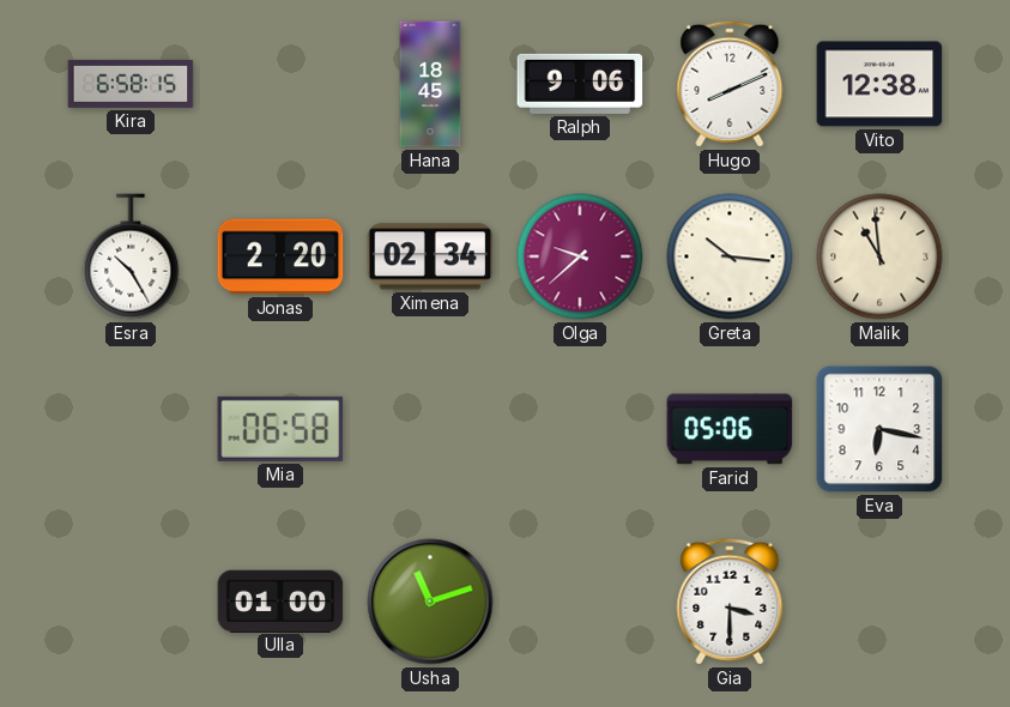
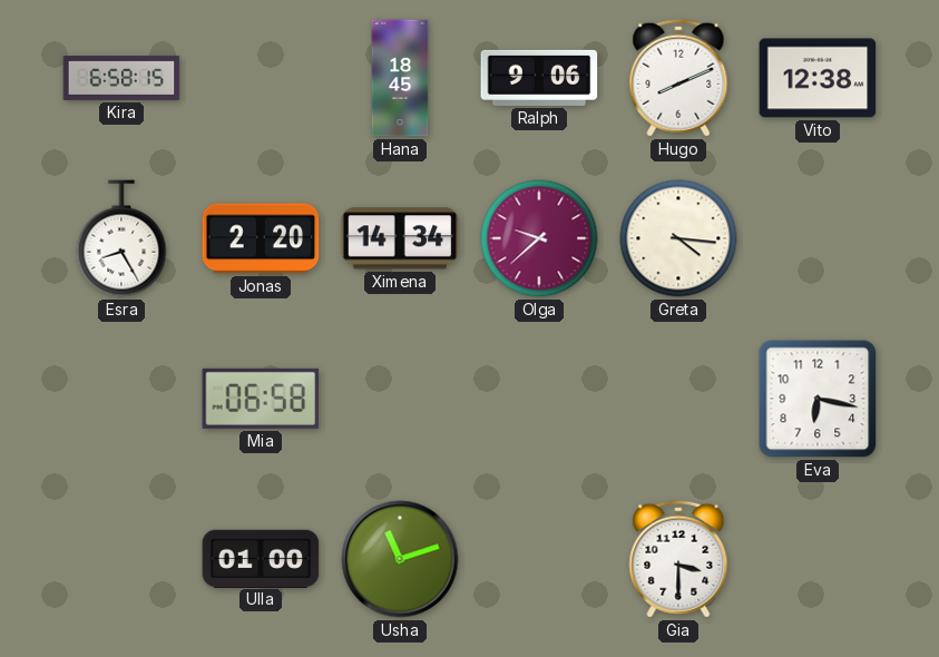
Esra: 10:25 -> 8:25
Ximena: 02:34 -> 14:34
Greta: 10:16 -> 4:16
Malik: 10:59 -> none
Farid: 05:06 -> none
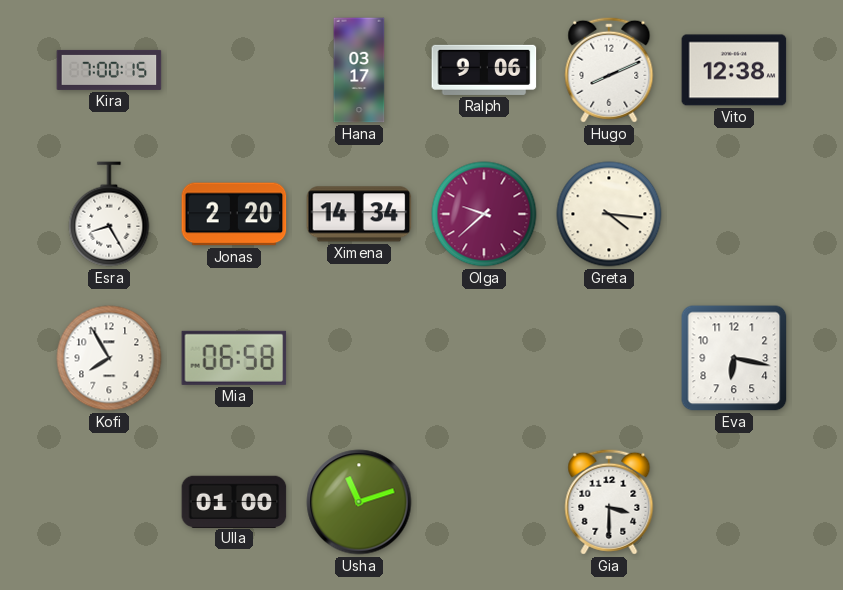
Kira: 6:58 -> 7:00
Hana: 18:45 -> 03:17
Kofi: none -> 7:55
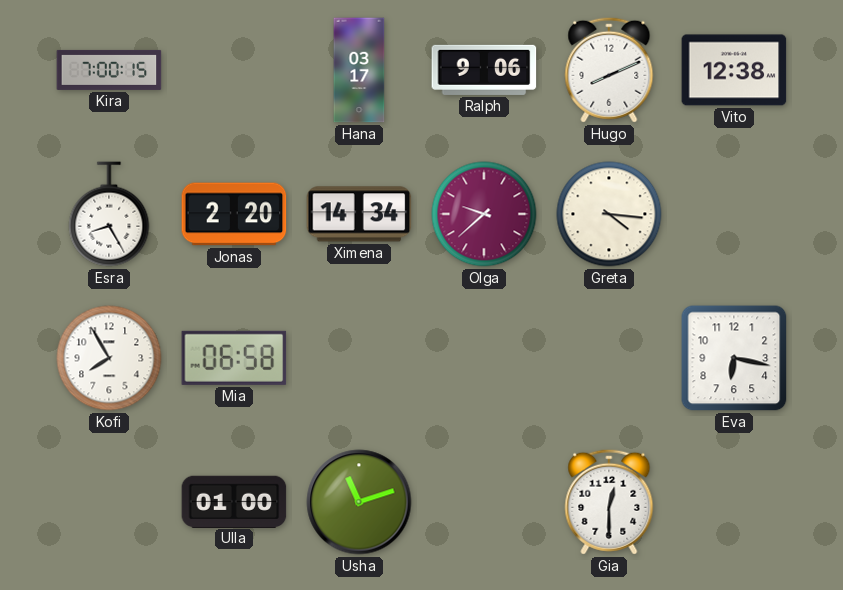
Gia: 3:30 -> 12:30
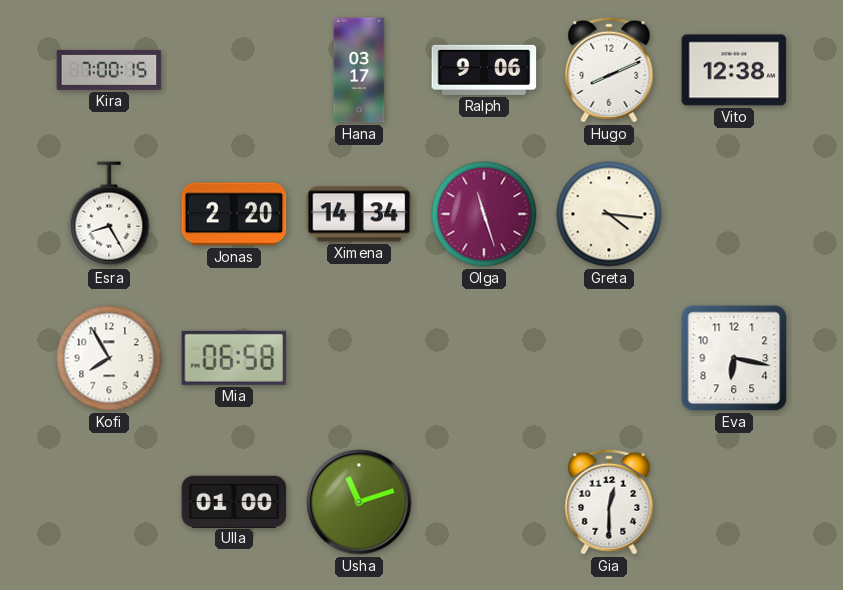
Olga: 9:38 -> 11:27
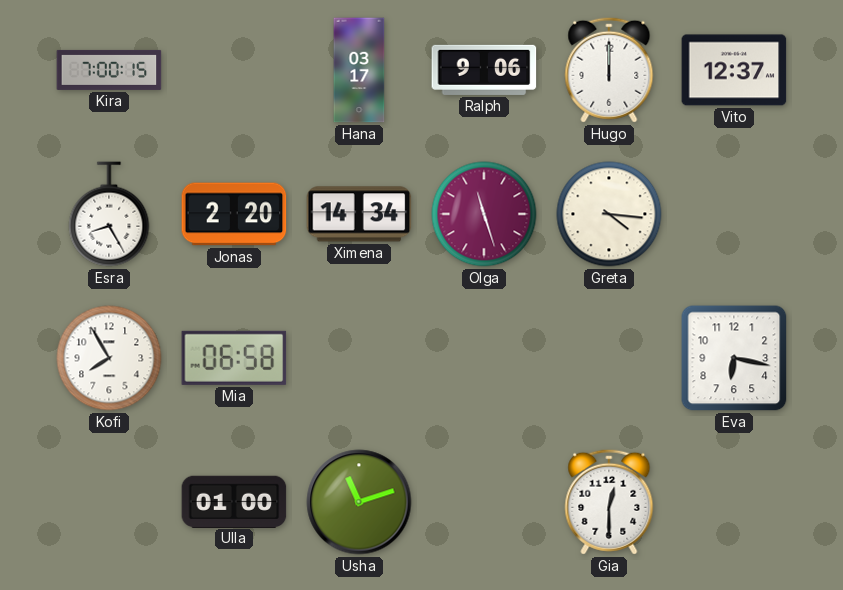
Hugo: 8:11 -> 12:00
Vito: 12:38 -> 12:37
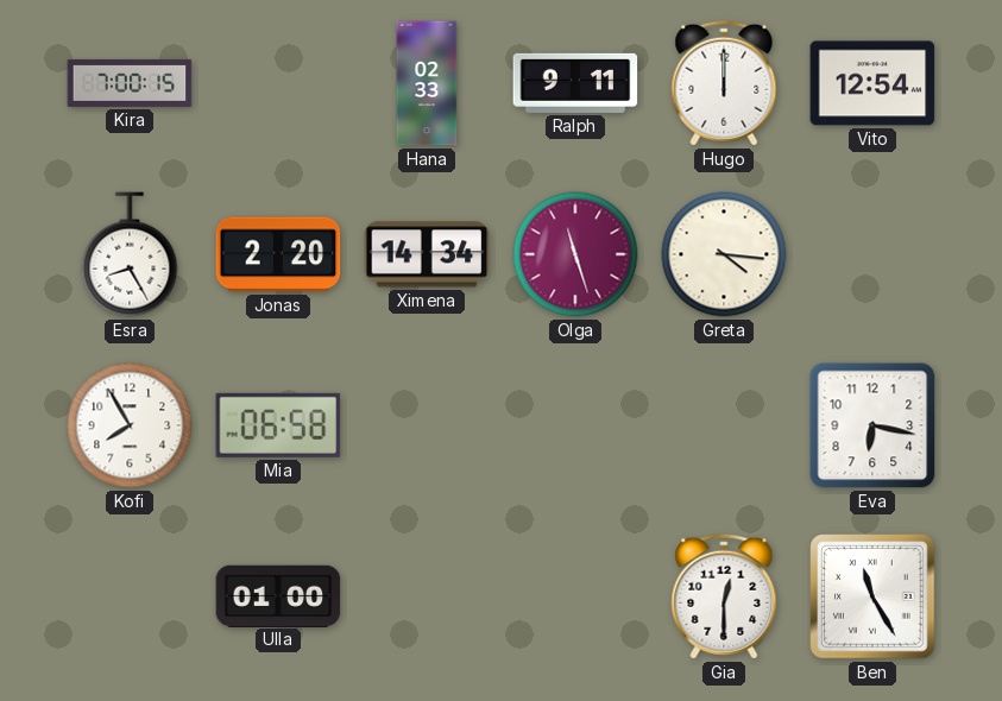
Hana: 03:17 -> 02:33
Ralph: 9:06 -> 9:11
Vito: 12:37 -> 12:54
Usha: 11:12 -> none
Ben: none -> 11:25
